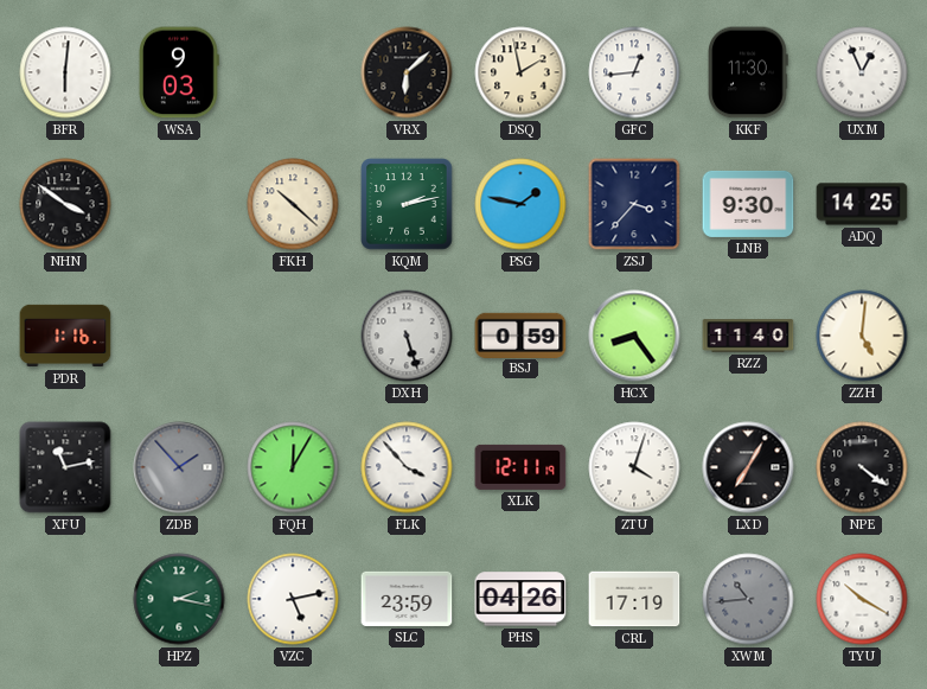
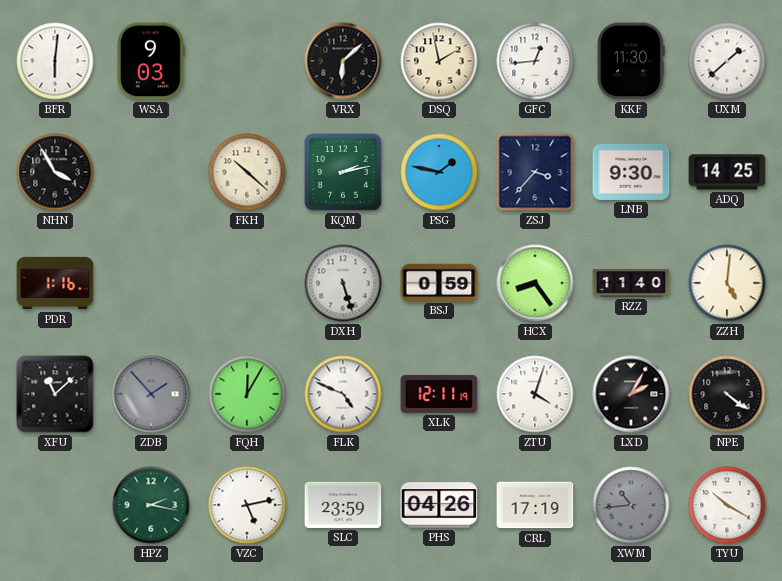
UXM: 12:56 -> 1:38
NHN: 3:51 -> 3:55
XFU: 11:13 -> 11:08
FLK: 3:53 -> 4:49
LXD: 7:05 -> 2:05
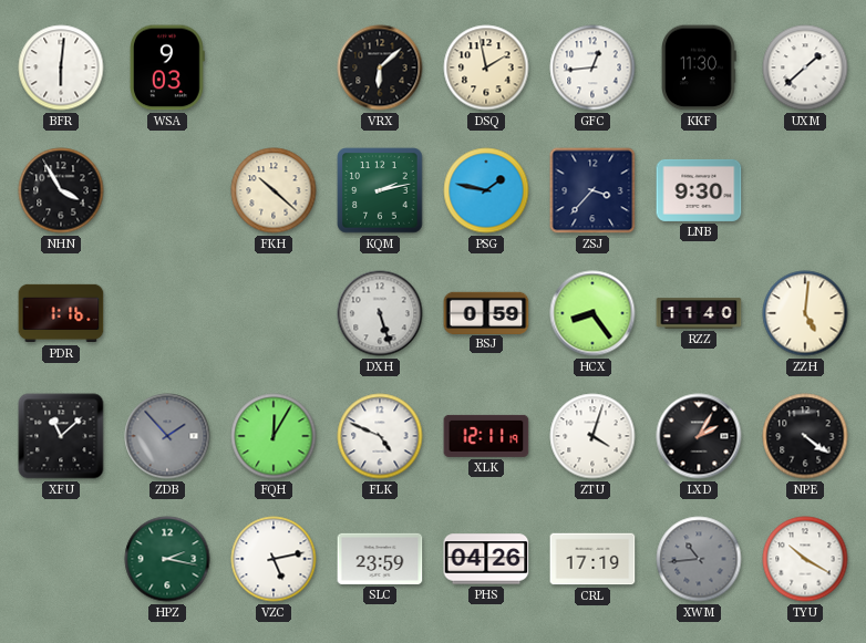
ADQ: 14:25 -> none
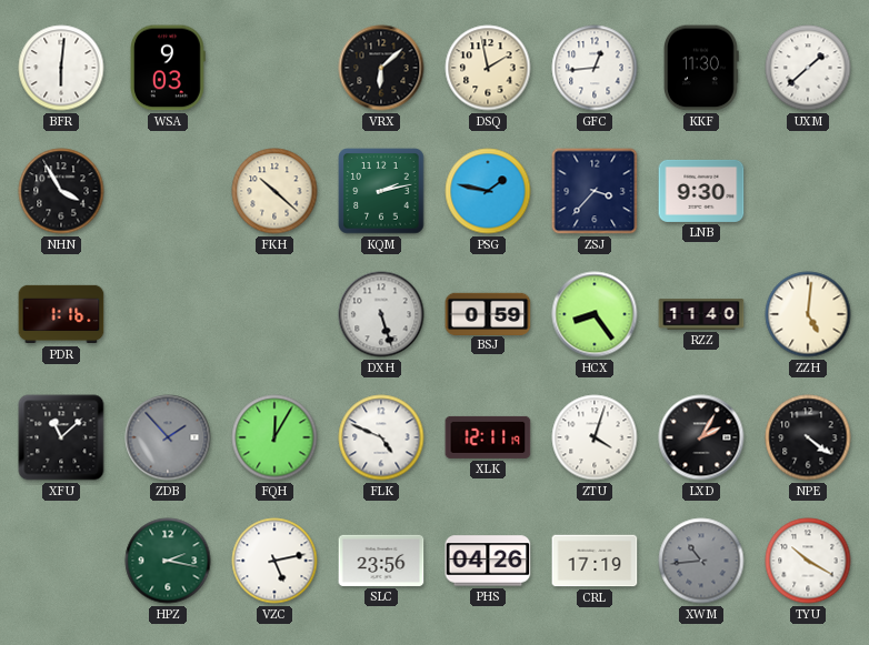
SLC: 23:59 -> 23:56
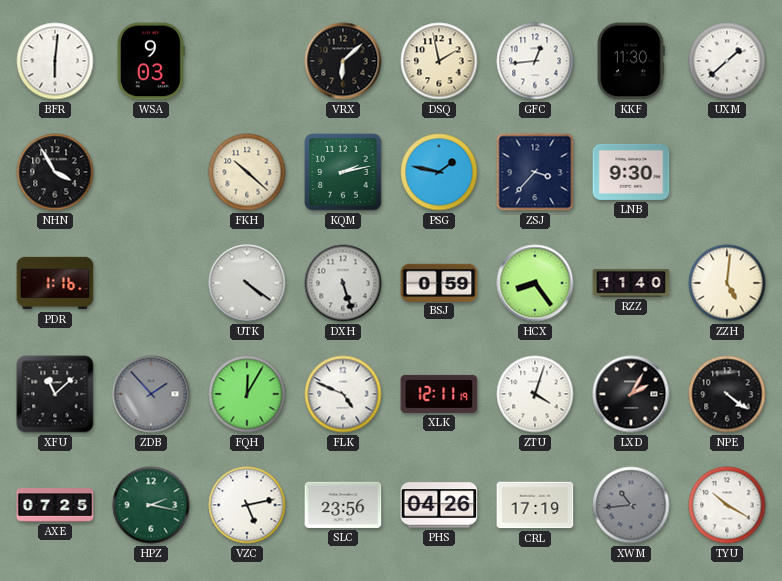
UTK: none -> 4:21
AXE: none -> 07:25
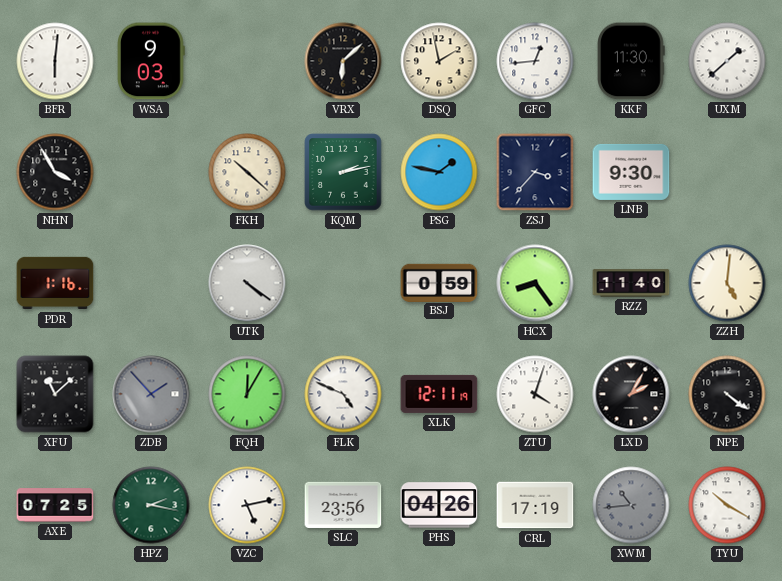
DXH: 5:27 -> none
